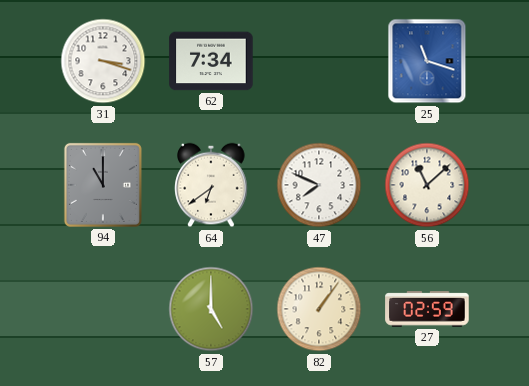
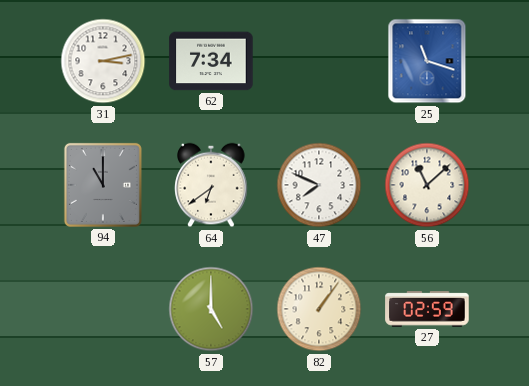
31: 3:18 -> 3:13
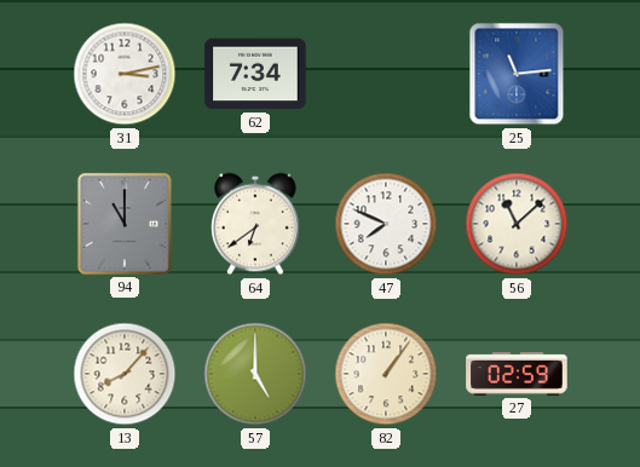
25: 11:18 -> 11:14
13: none -> 8:07
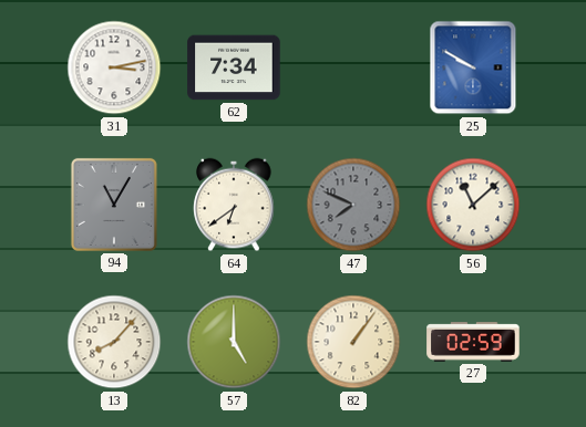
25: 11:14 -> 9:50
94: 11:00 -> 11:05
47 dial: white -> grey
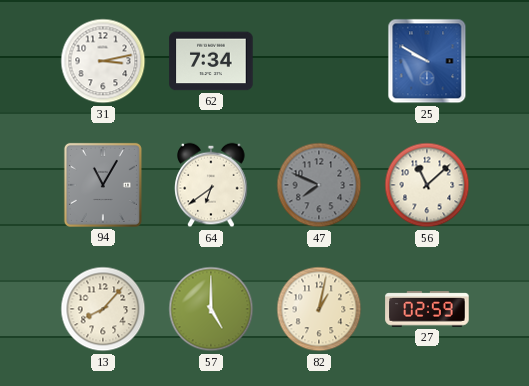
82: 1:06 -> 1:02
